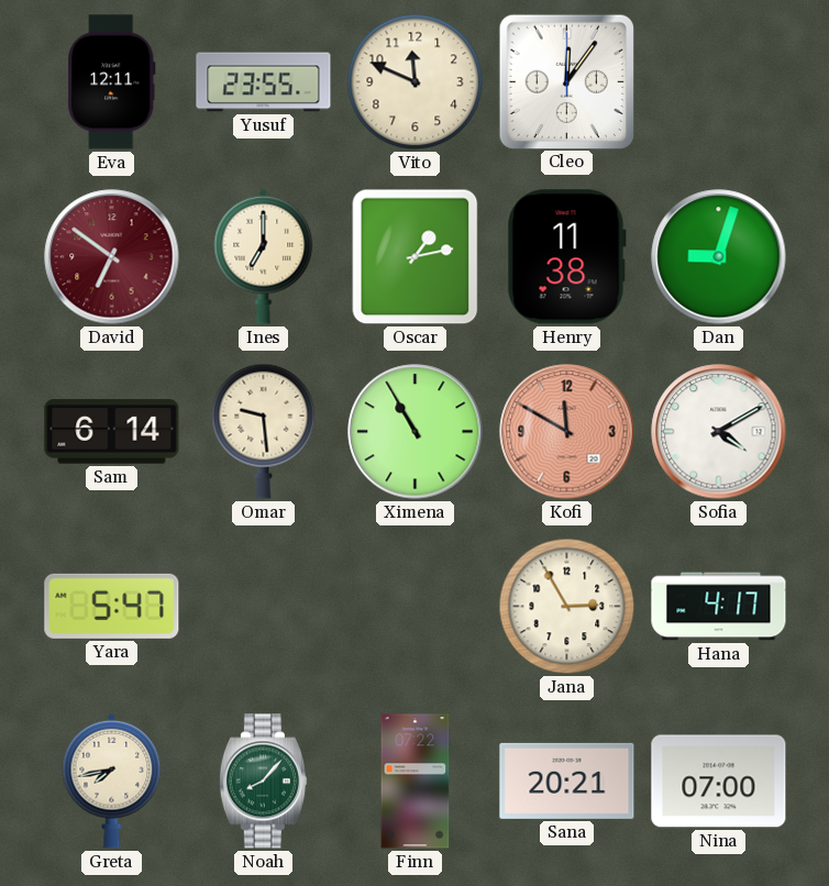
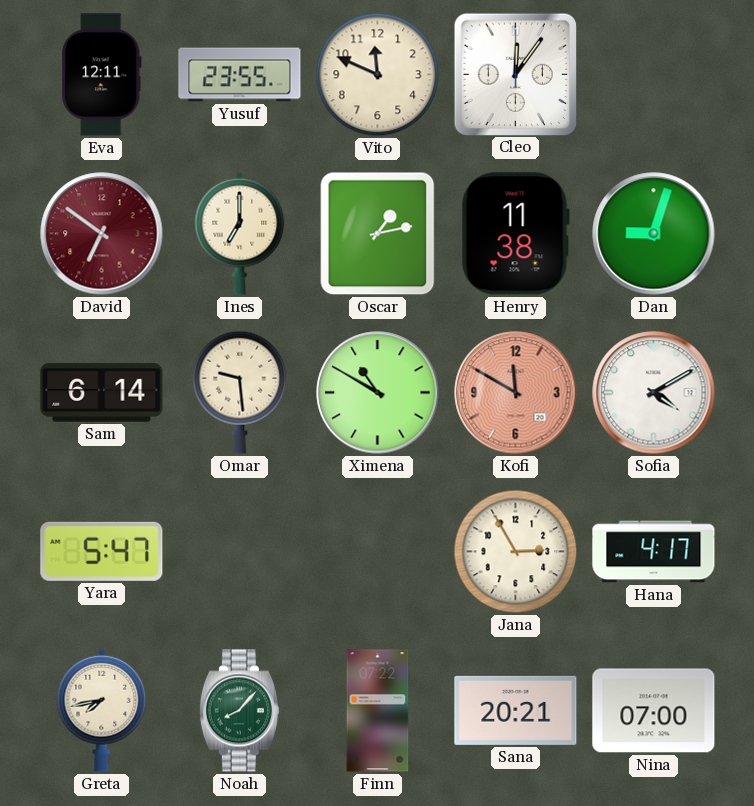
Ximena: 10:55 -> 10:50
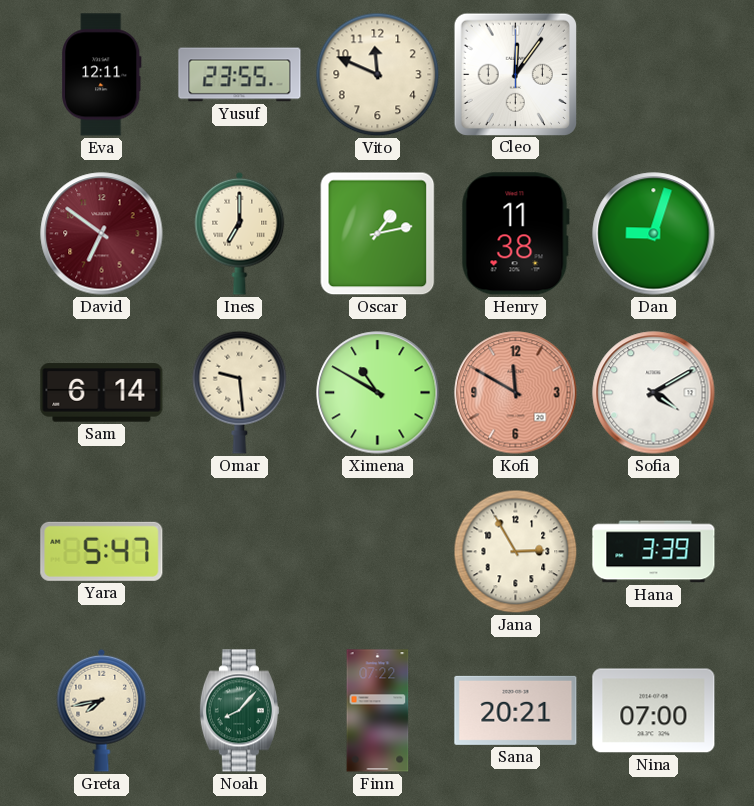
Hana: 4:17 -> 3:39
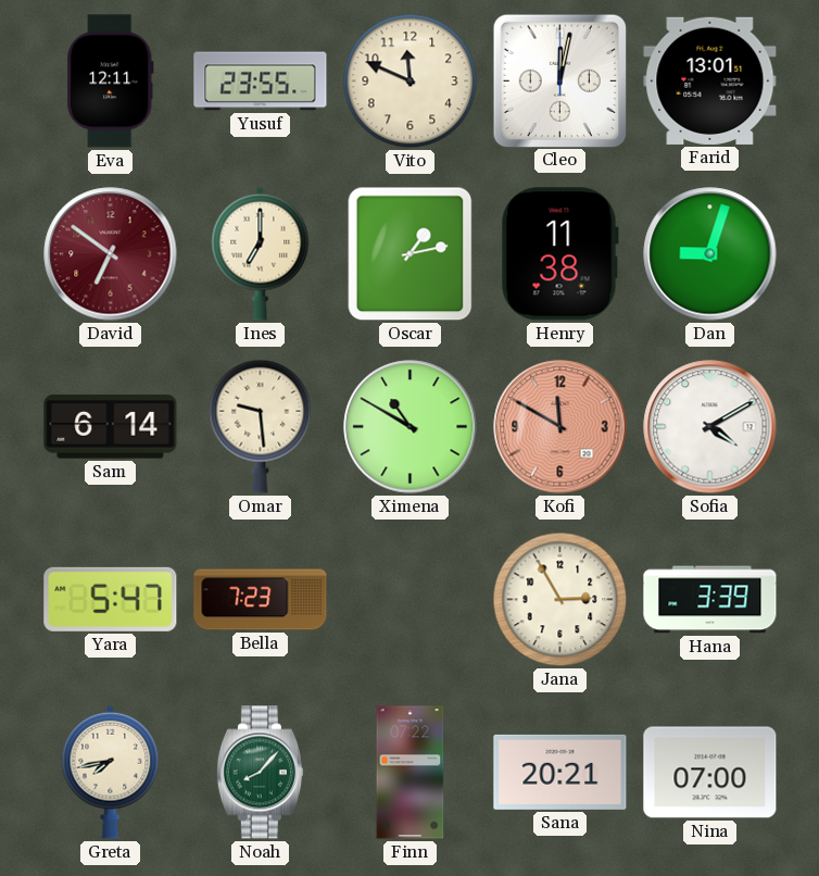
Cleo: 12:06 -> 12:02
Farid: none -> 13:01
Bella: none -> 7:23
